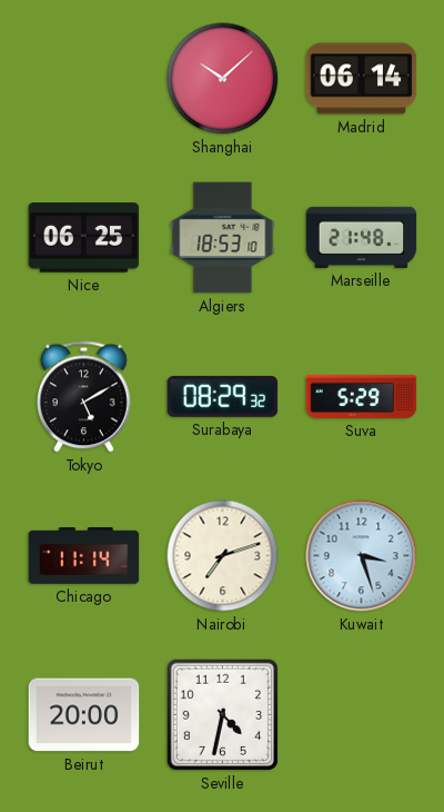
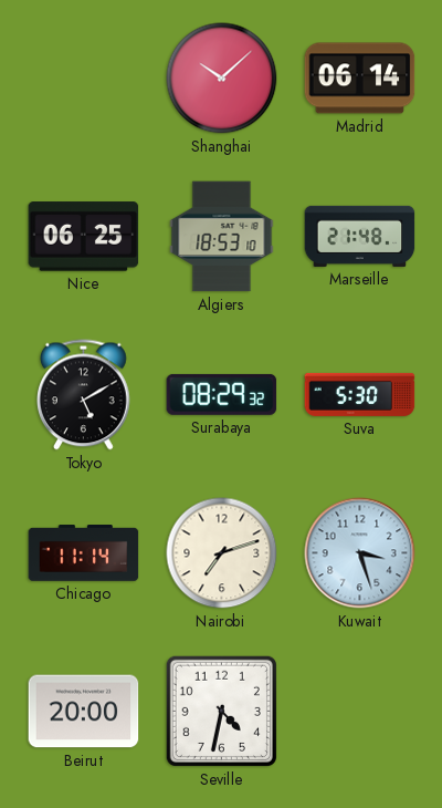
Suva: 5:29 -> 5:30
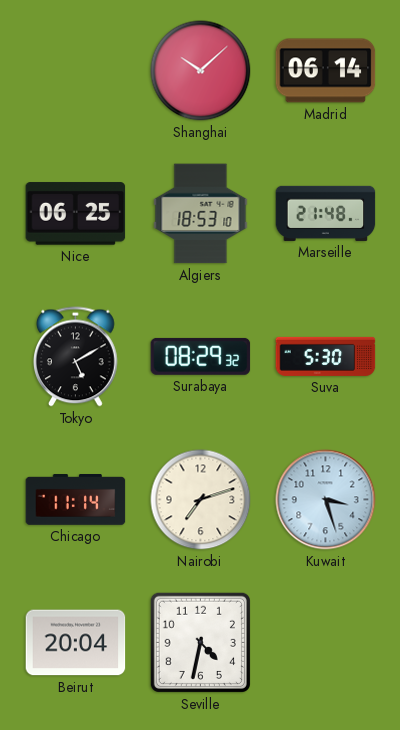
Beirut: 20:00 -> 20:04
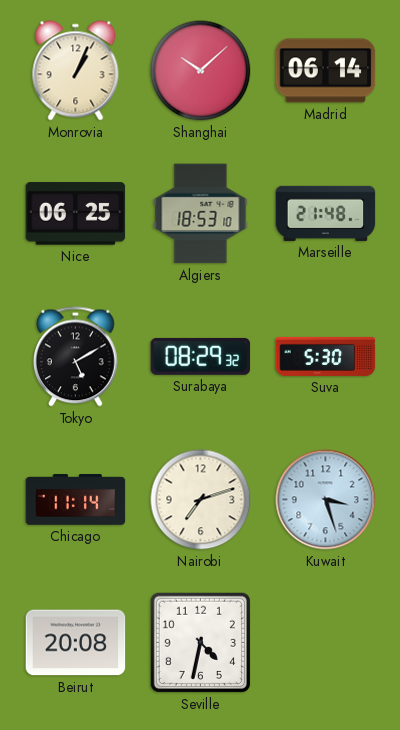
Monrovia: none -> 1:04
Beirut: 20:04 -> 20:08
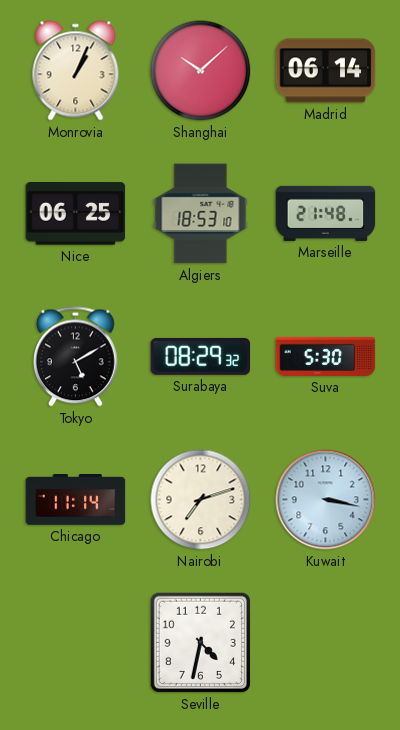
Kuwait: 3:27 -> 3:17
Beirut: 20:08 -> none
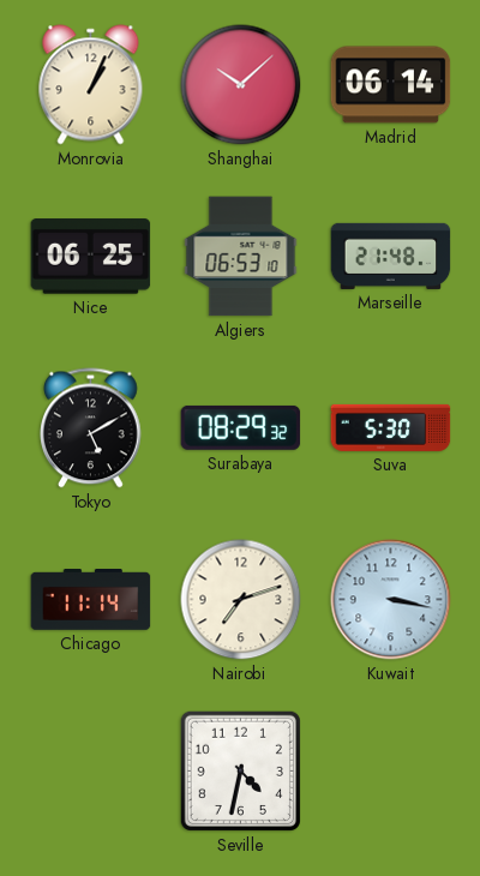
Algiers: 18:53 -> 06:53
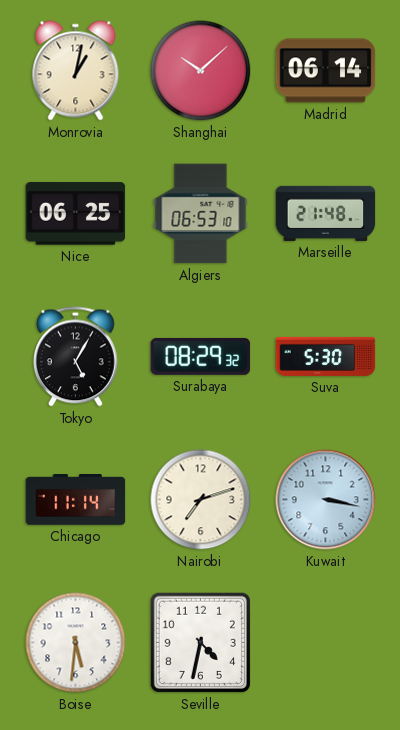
Monrovia: 1:04 -> 1:02
Tokyo: 5:10 -> 5:05
Boise: none -> 5:31
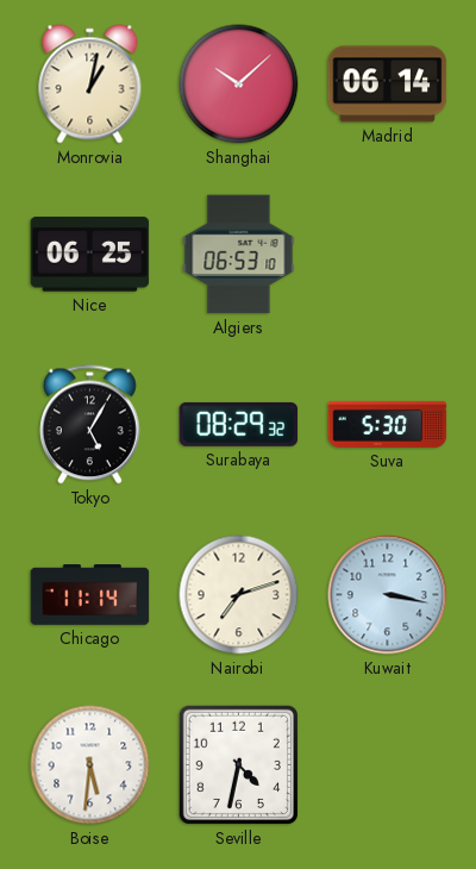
Marseille: 21:48 -> none
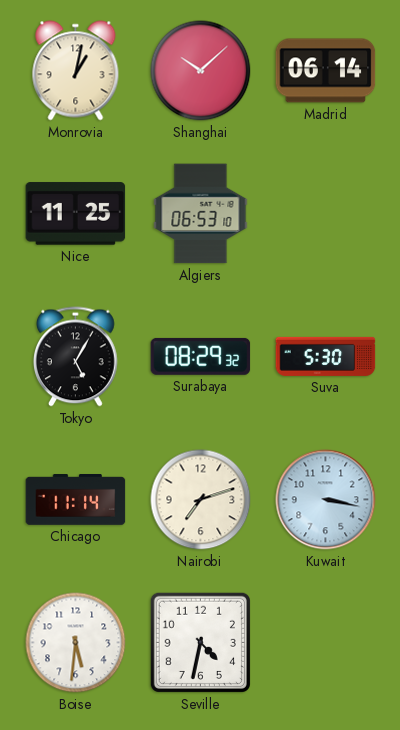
Nice: 06:25 -> 11:25
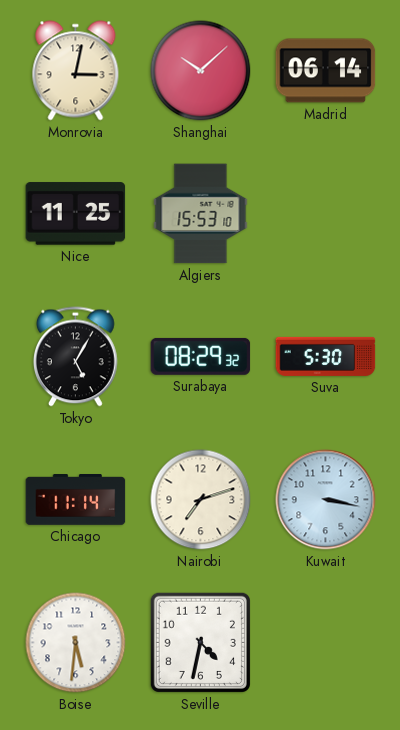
Monrovia: 1:02 -> 3:02
Algiers: 06:53 -> 15:53
